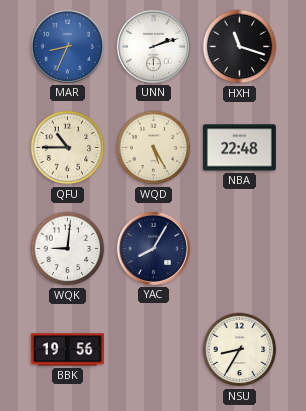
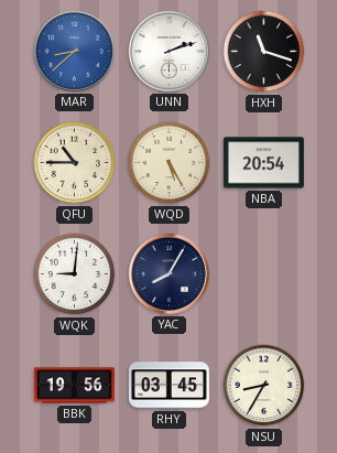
MAR: 8:34 -> 8:38
NBA: 22:48 -> 20:54
RHY: none -> 03:45
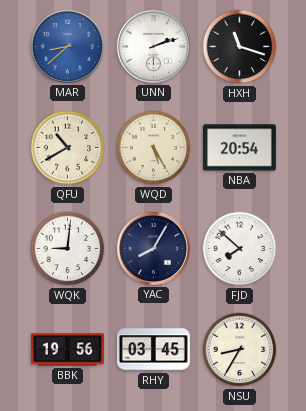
QFU: 10:45 -> 10:40
FJD: none -> 7:52
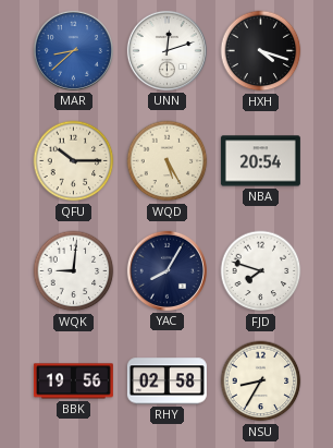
UNN: 2:12 -> 12:12
HXH: 11:18 -> 4:18
QFU: 10:40 -> 10:15
FJD: 7:52 -> 7:48
RHY: 03:45 -> 02:58
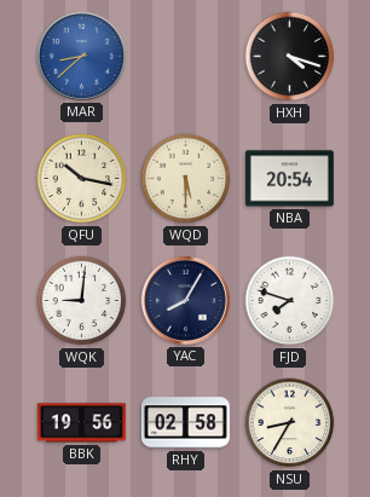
UNN: 12:12 -> none
QFU: 10:15 -> 10:17
WQD: 5:25 -> 5:30
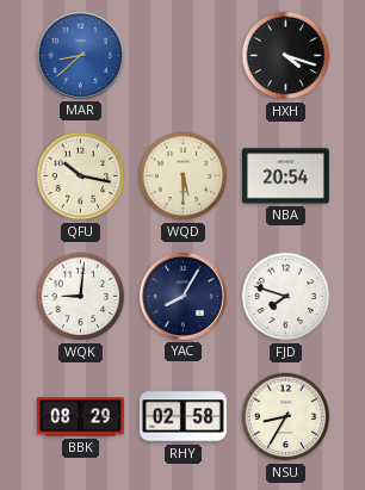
BBK: 19:56 -> 08:29
